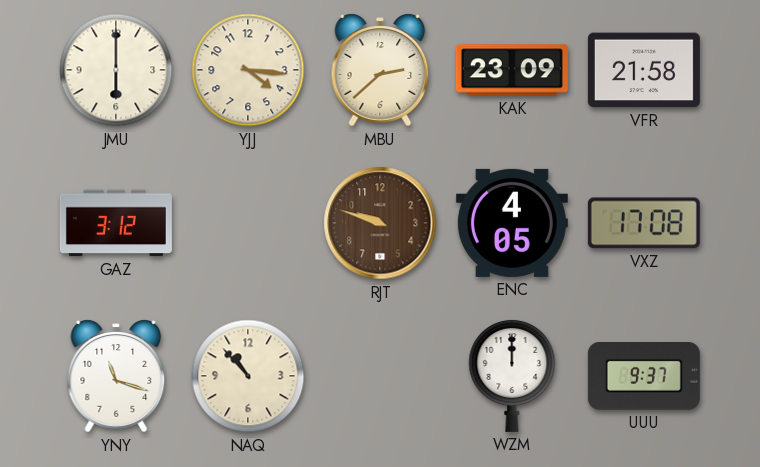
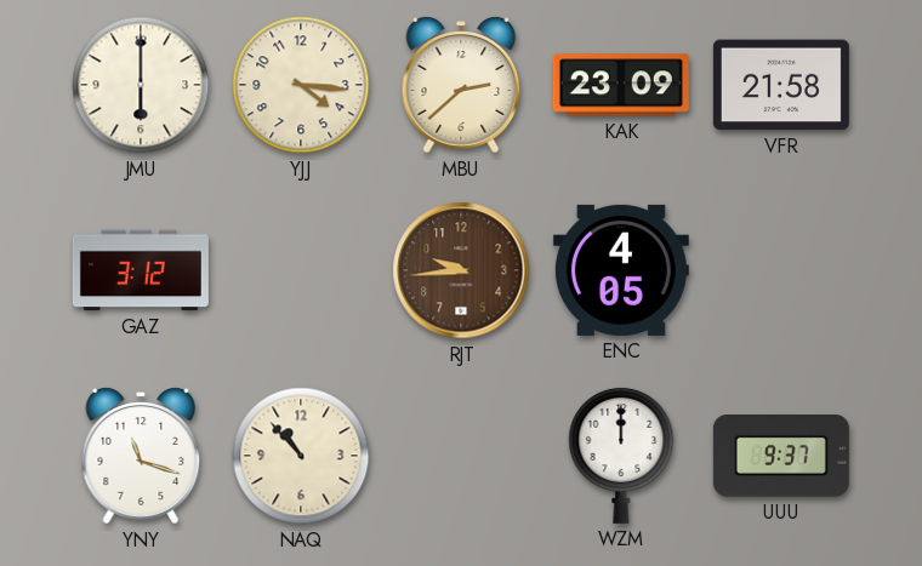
RJT: 9:48 -> 9:44
VXZ: 17:08 -> none
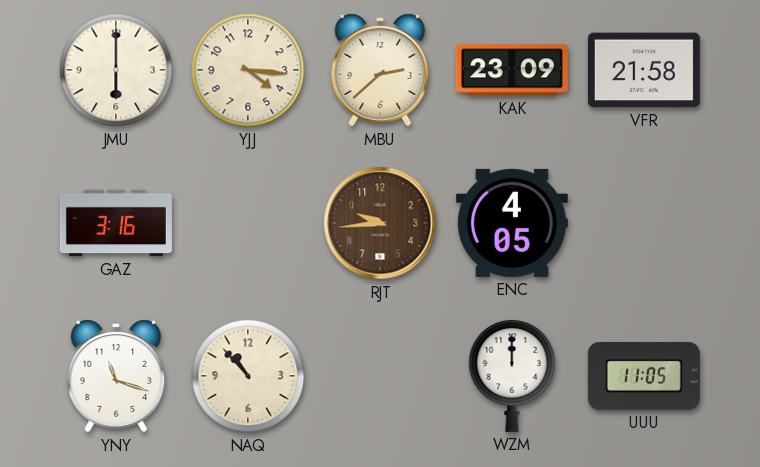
GAZ: 3:12 -> 3:16
UUU: 9:37 -> 11:05
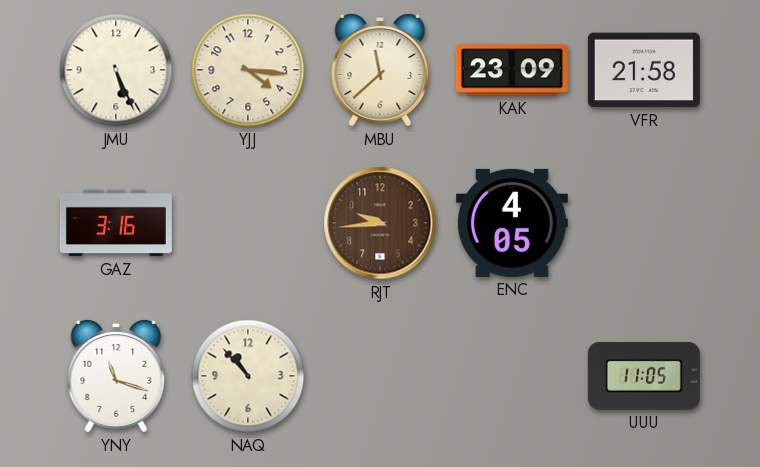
JMU: 6:00 -> 5:26
MBU: 2:38 -> 11:38
WZM: 12:00 -> none
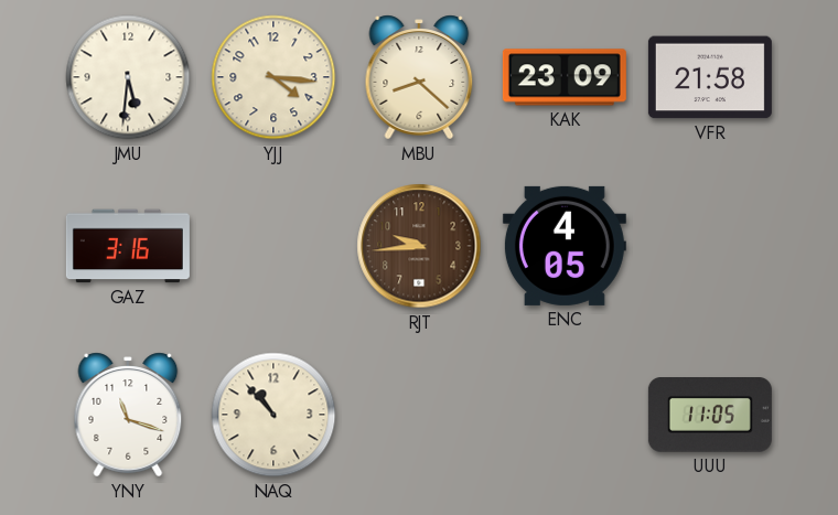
JMU: 5:26 -> 5:31
MBU: 11:38 -> 8:22
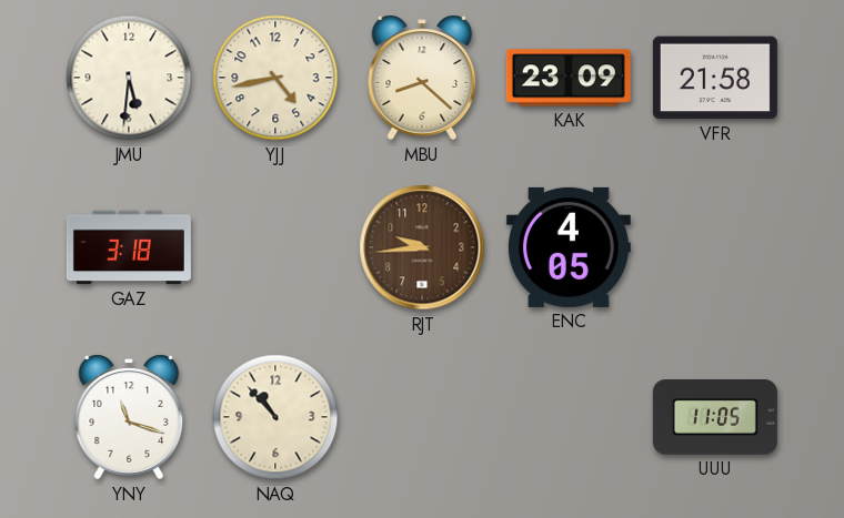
YJJ: 4:16 -> 4:43
GAZ: 3:16 -> 3:18
